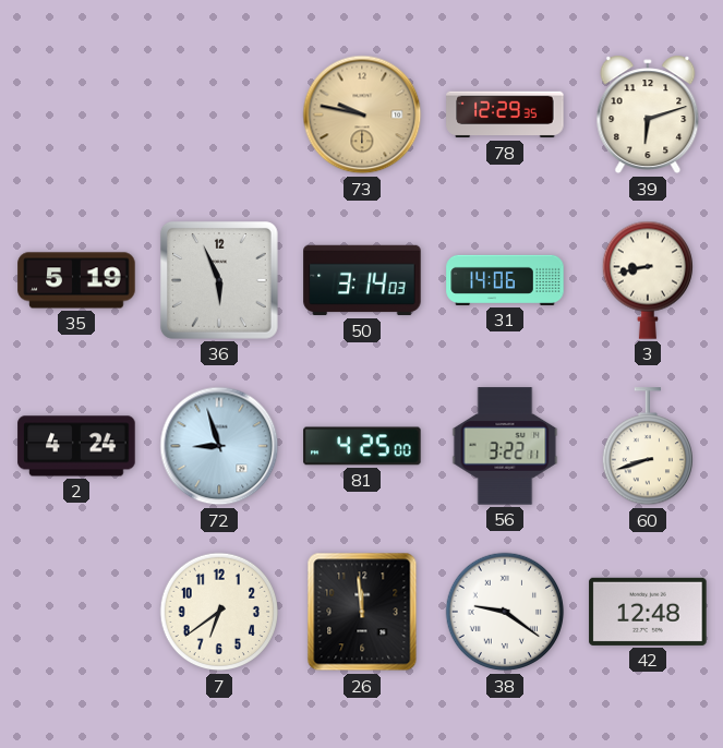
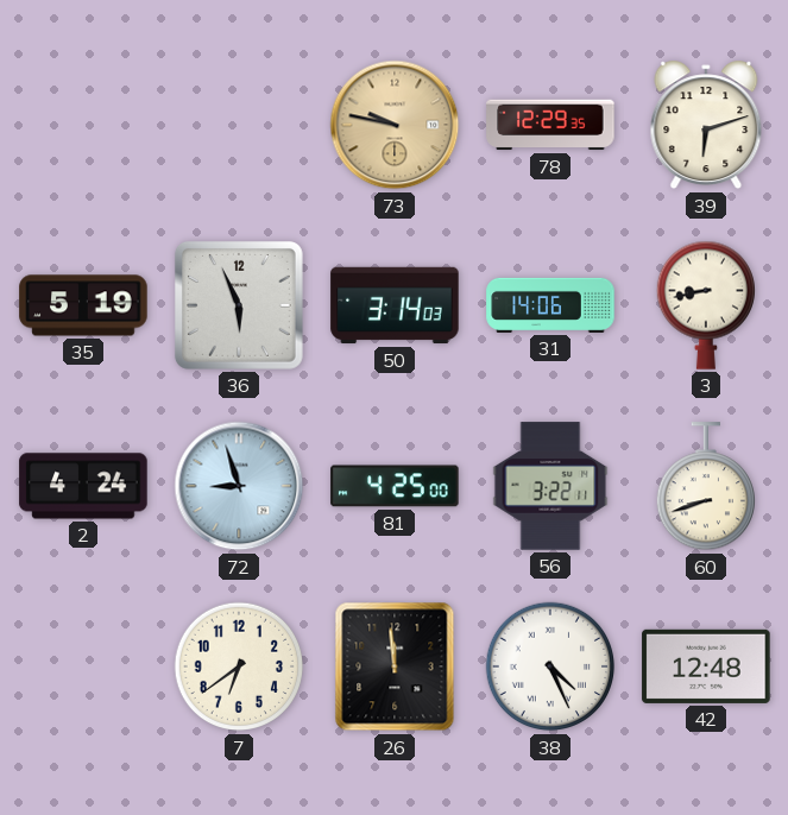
38: 9:21 -> 4:26
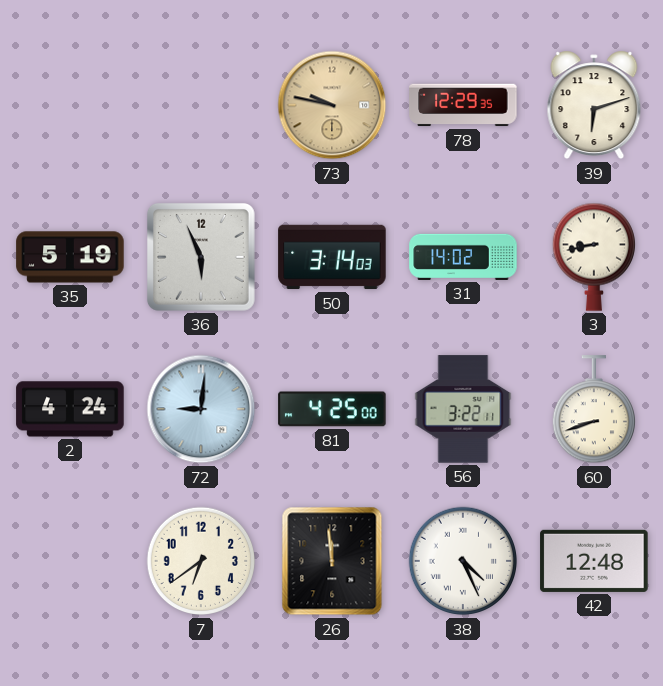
31: 14:06 -> 14:02
72: 8:57 -> 9:01
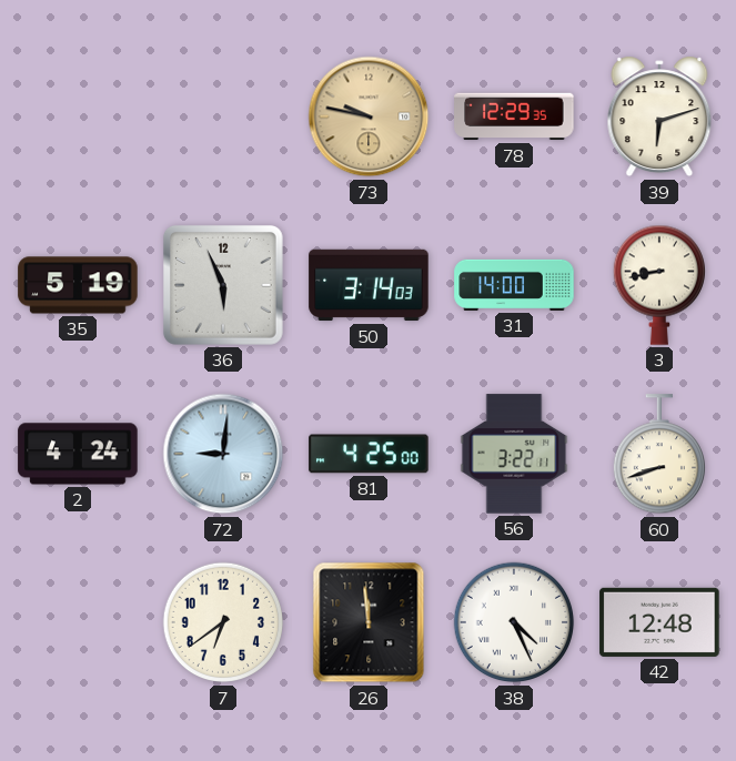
31: 14:02 -> 14:00
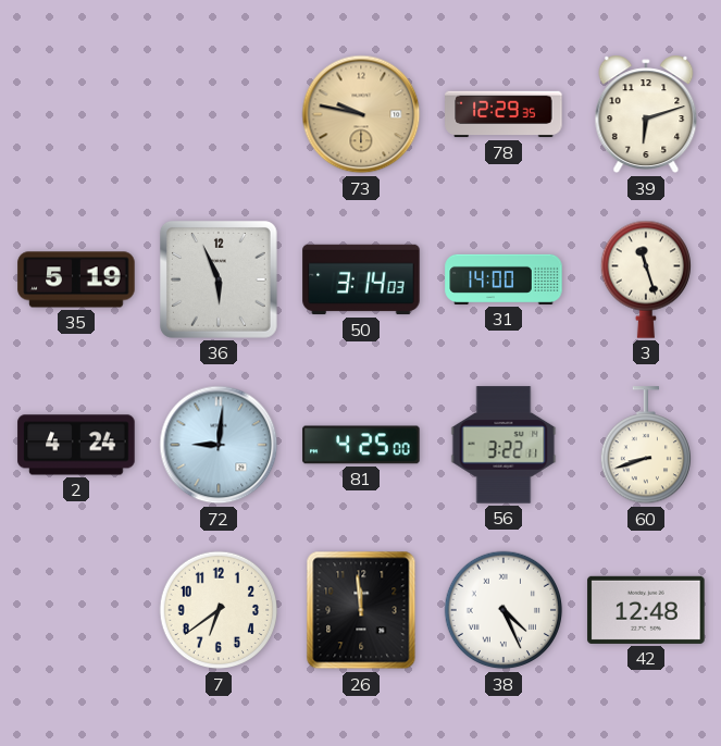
3: 8:43 -> 11:27
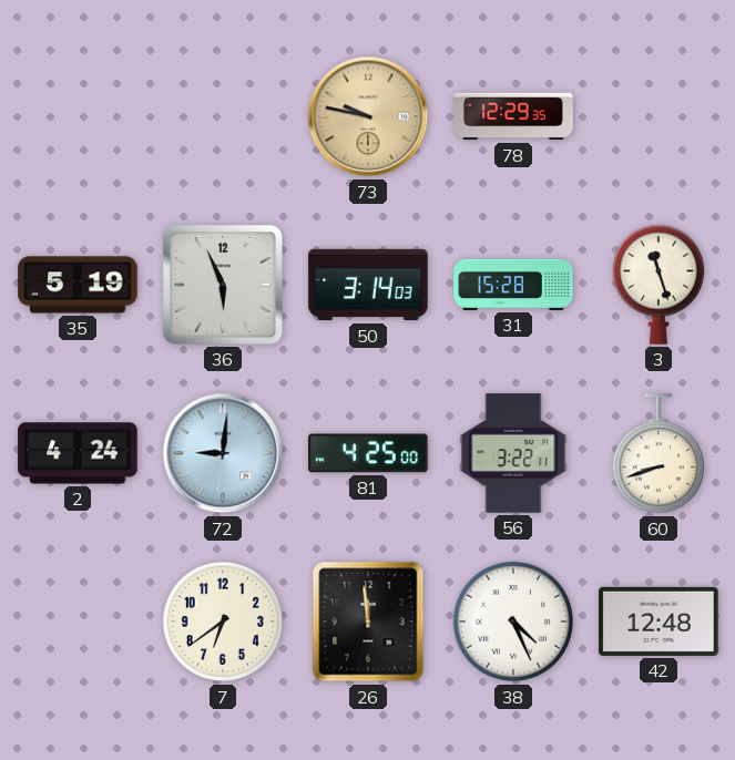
39: 6:12 -> none
31: 14:00 -> 15:28
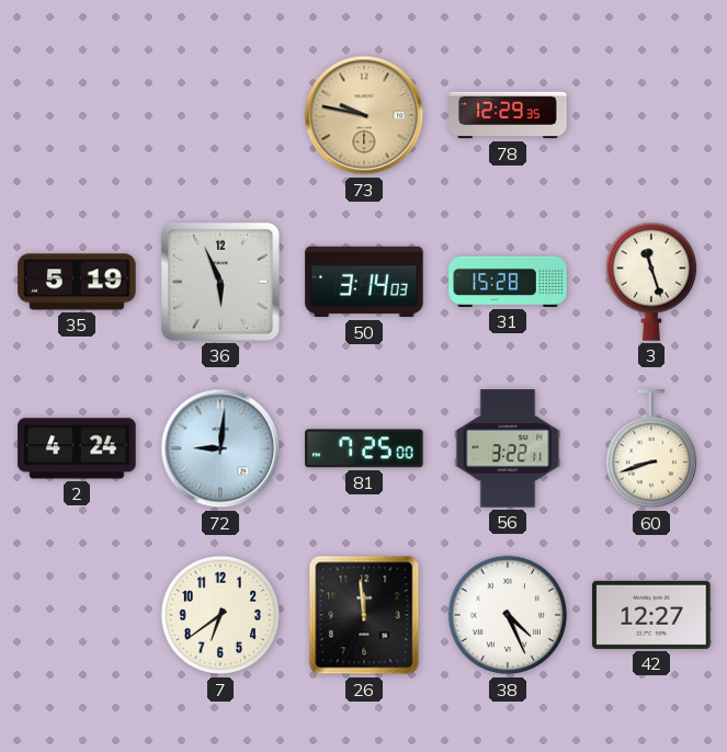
81: 4:25 -> 7:25
42: 12:48 -> 12:27
